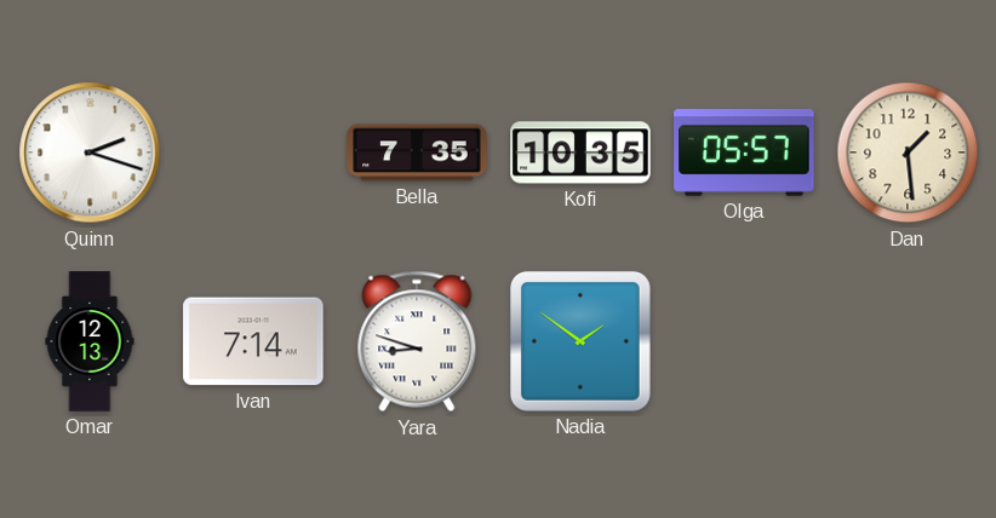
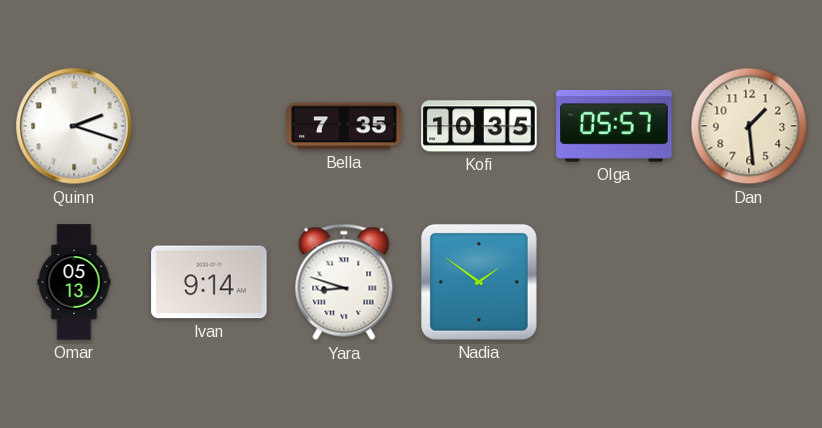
Omar: 12:13 -> 05:13
Ivan: 7:14 -> 9:14
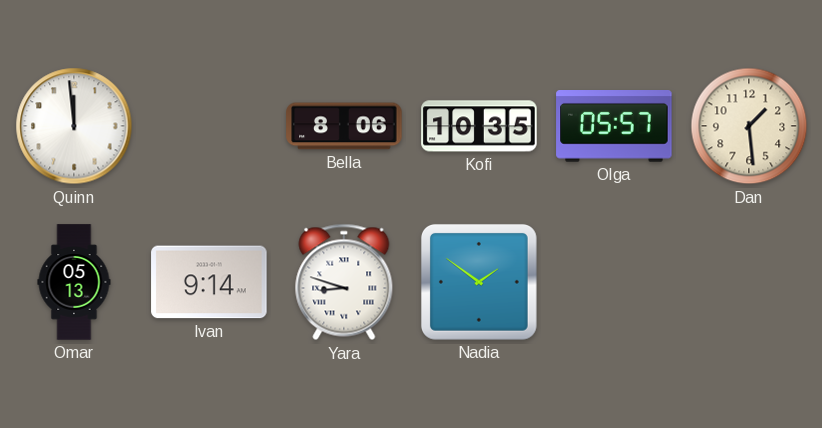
Quinn: 2:18 -> 11:59
Bella: 7:35 -> 8:06
